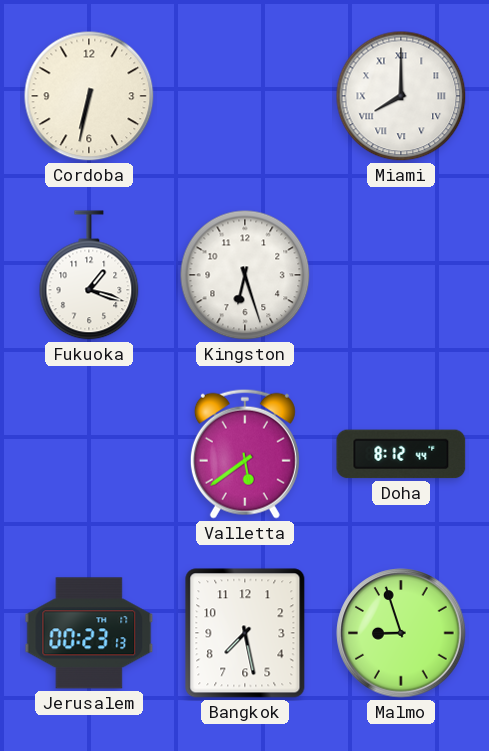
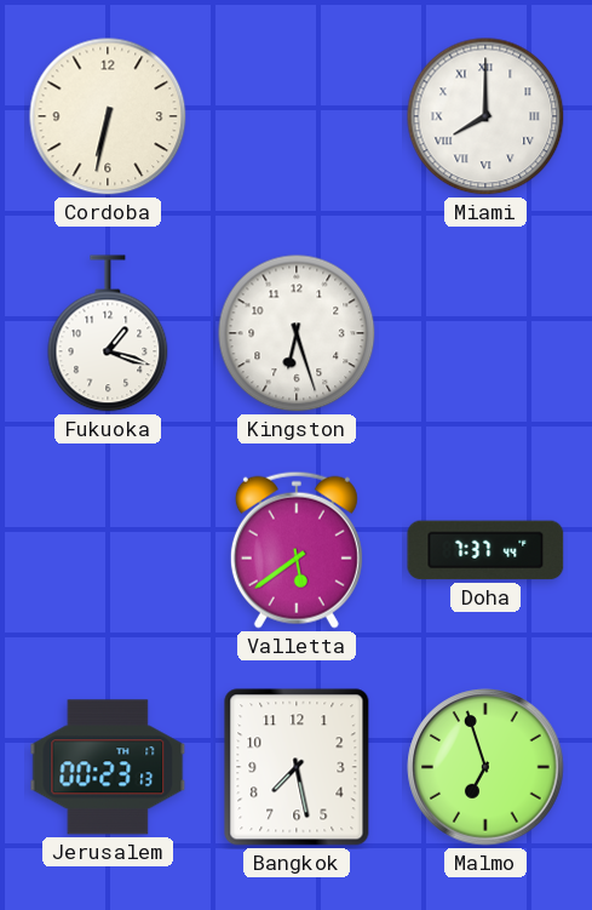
Doha: 8:12 -> 7:37
Malmo: 8:57 -> 6:57
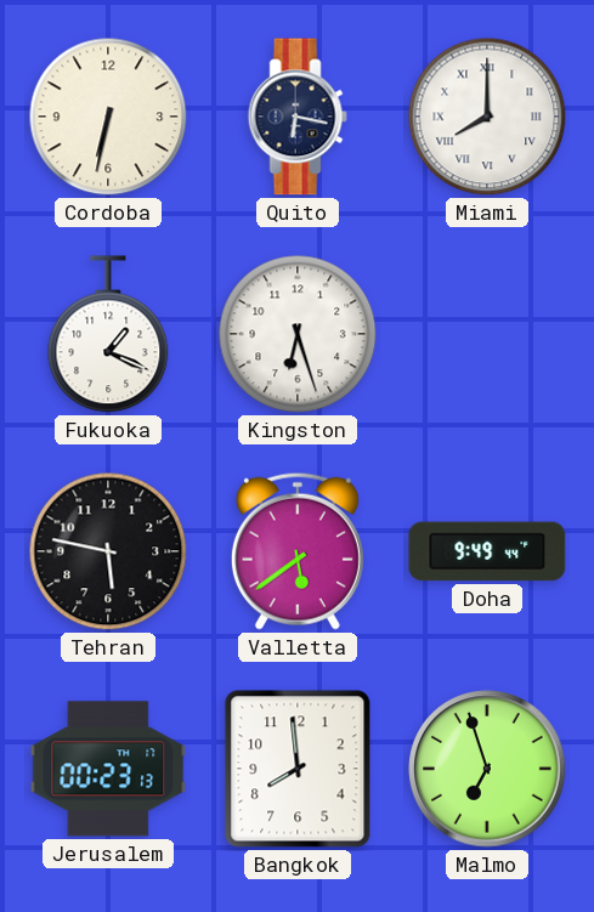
Quito: none -> 6:17
Fukuoka: 1:18 -> 1:19
Tehran: none -> 5:47
Doha: 7:37 -> 9:49
Bangkok: 7:28 -> 7:59
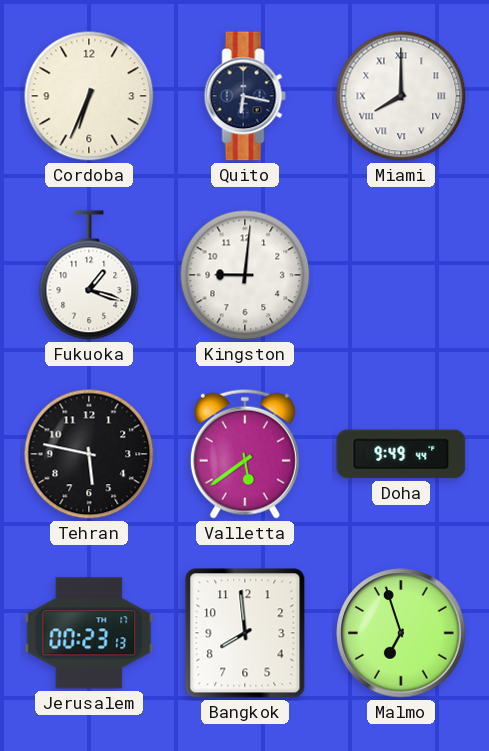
Cordoba: 6:32 -> 6:34
Fukuoka: 1:19 -> 1:18
Kingston: 6:27 -> 9:01
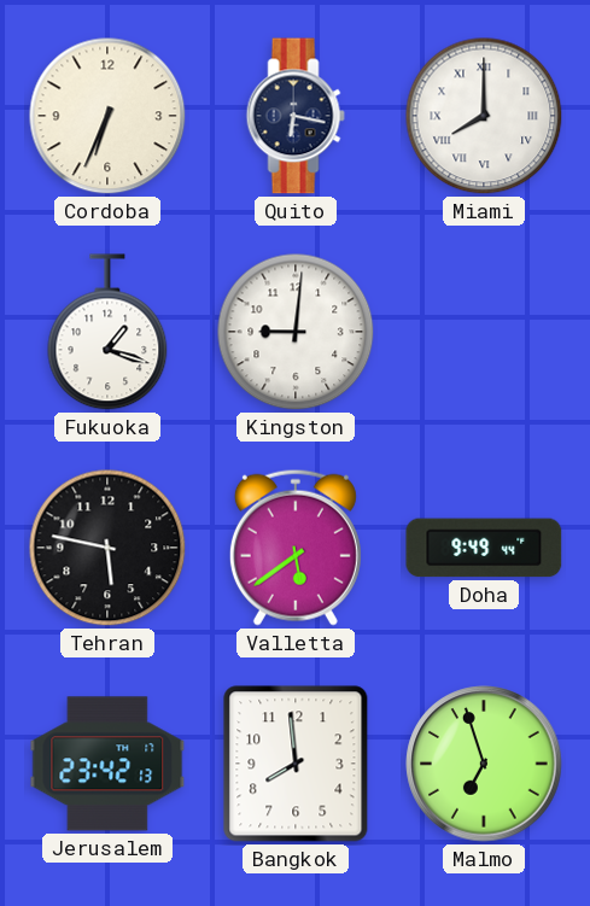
Jerusalem: 00:23 -> 23:42
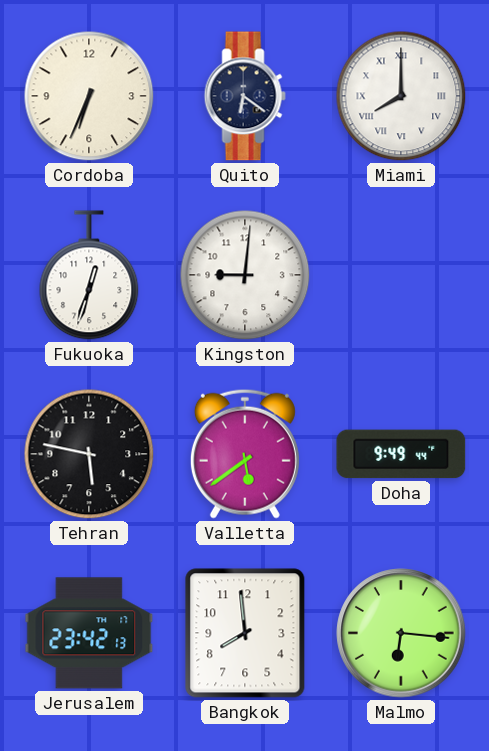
Quito: 6:17 -> 6:21
Fukuoka: 1:18 -> 12:33
Malmo: 6:57 -> 6:16
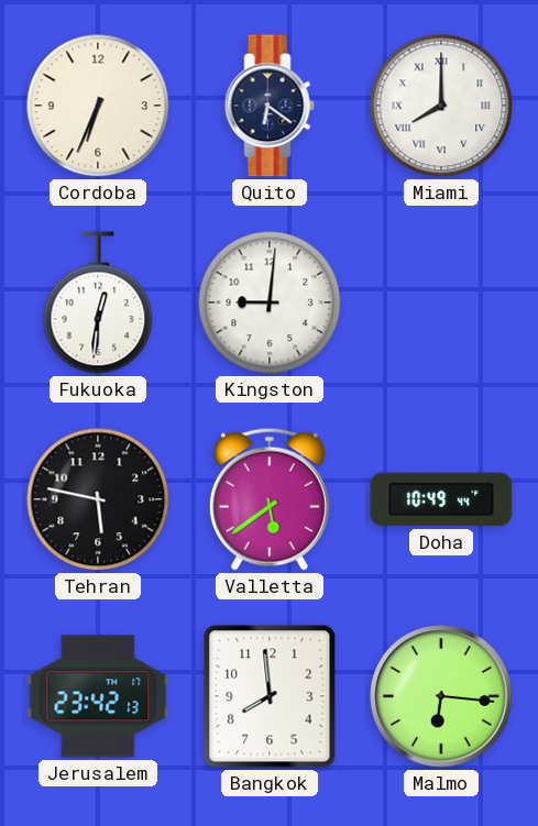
Fukuoka: 12:33 -> 12:31
Doha: 9:49 -> 10:49
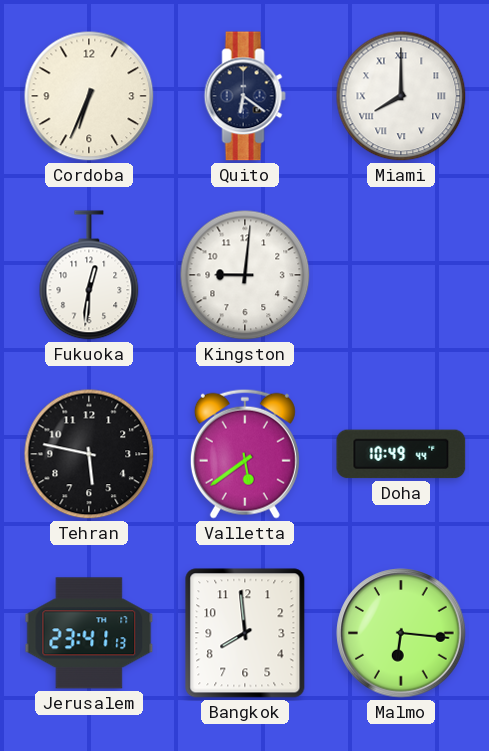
Jerusalem: 23:42 -> 23:41
